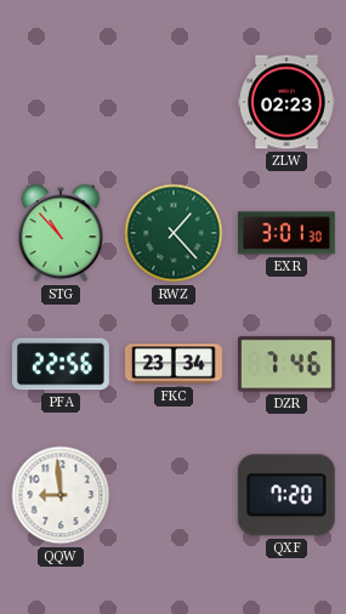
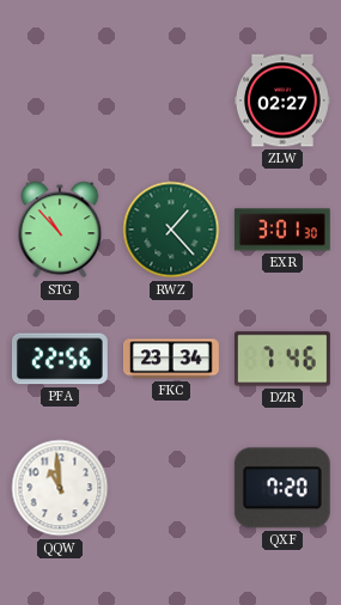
ZLW: 02:23 -> 02:27
QQW: 8:59 -> 10:59
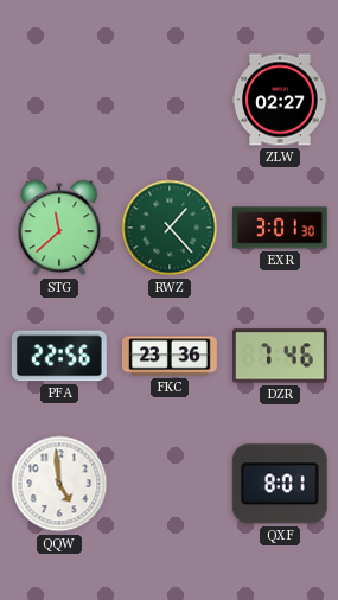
STG: 10:53 -> 11:38
FKC: 23:34 -> 23:36
QQW: 10:59 -> 4:59
QXF: 7:20 -> 8:01
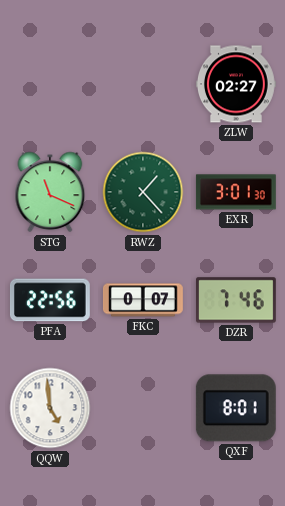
STG: 11:38 -> 11:19
FKC: 23:36 -> 0:07
